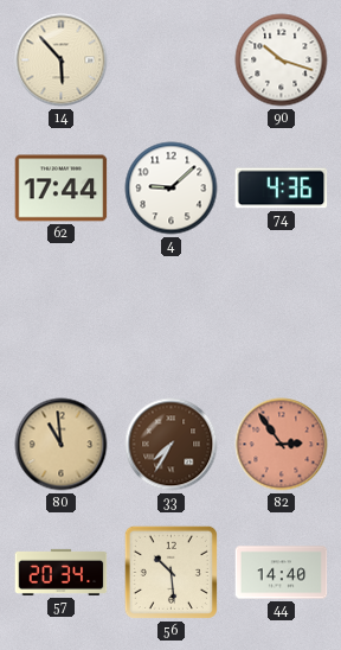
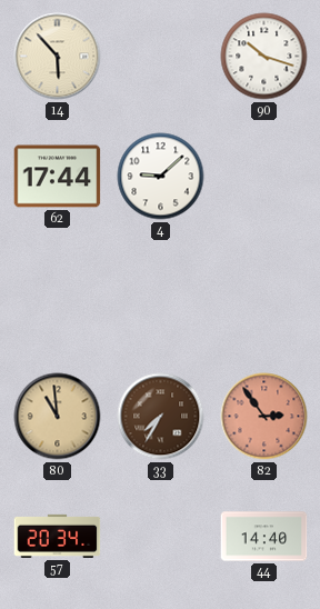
74: 4:36 -> none
56: 10:29 -> none
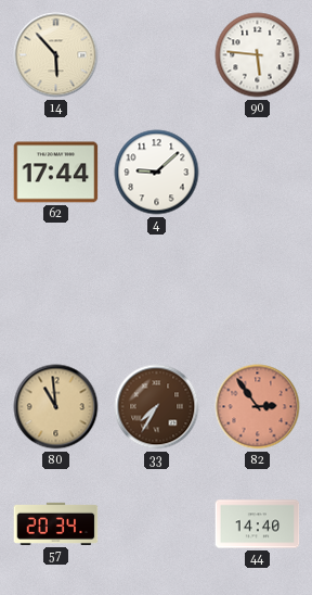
90: 10:18 -> 5:46
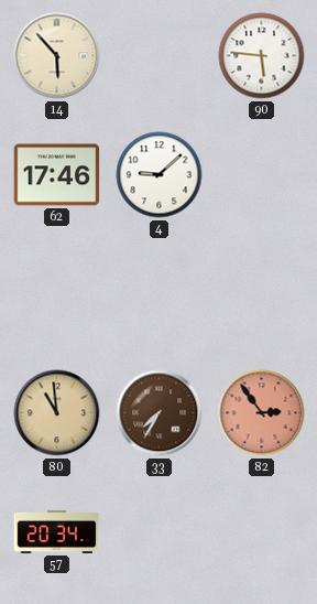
62: 17:44 -> 17:46
44: 14:40 -> none
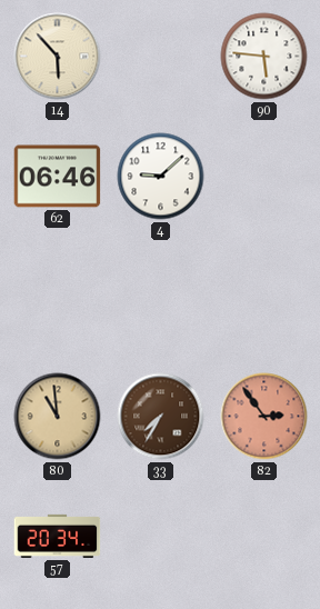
62: 17:46 -> 06:46
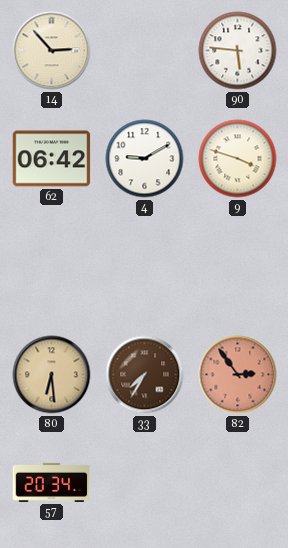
14: 5:53 -> 2:53
62: 06:46 -> 06:42
4: 9:08 -> 9:10
9: none -> 3:48
80: 10:59 -> 6:29
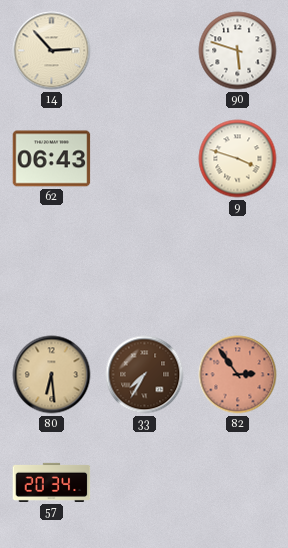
90: 5:46 -> 5:48
62: 06:42 -> 06:43
4: 9:10 -> none
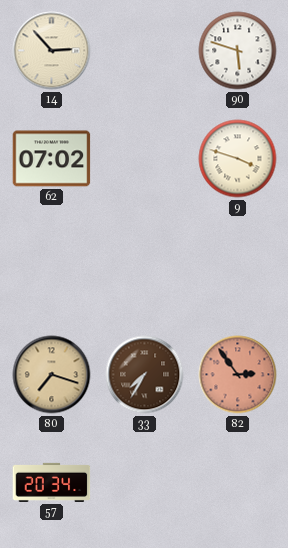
62: 06:43 -> 07:02
80: 6:29 -> 7:18
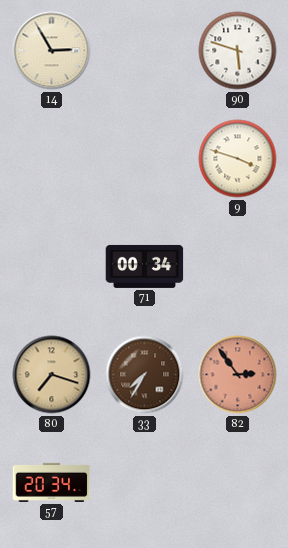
14: 2:53 -> 2:55
62: 07:02 -> none
71: none -> 00:34
